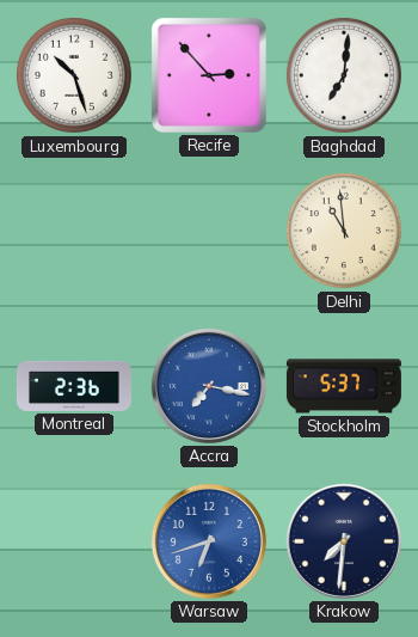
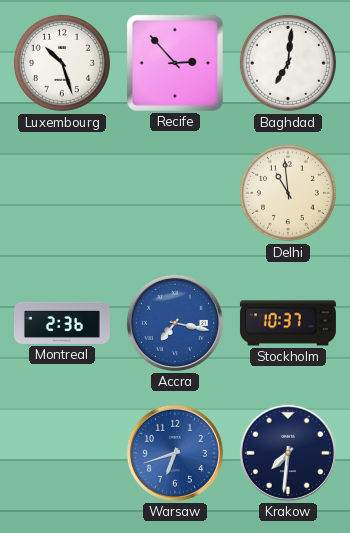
Stockholm: 5:37 -> 10:37
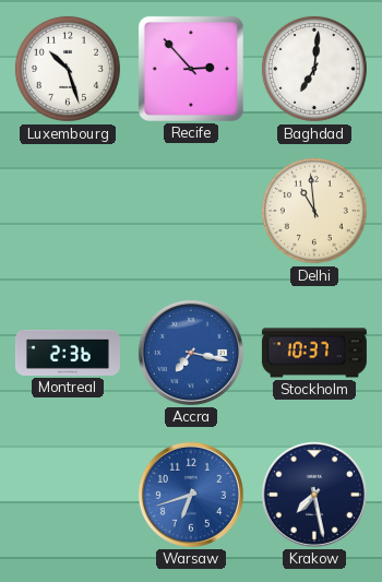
Krakow: 7:31 -> 7:28
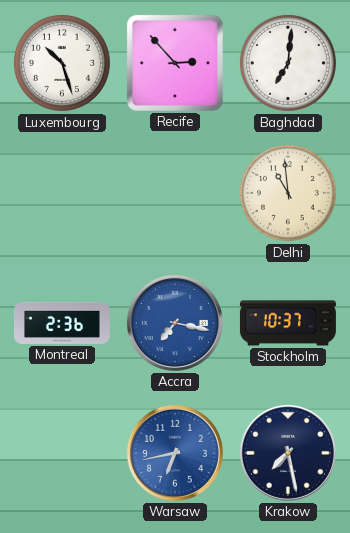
Warsaw: 6:42 -> 6:43
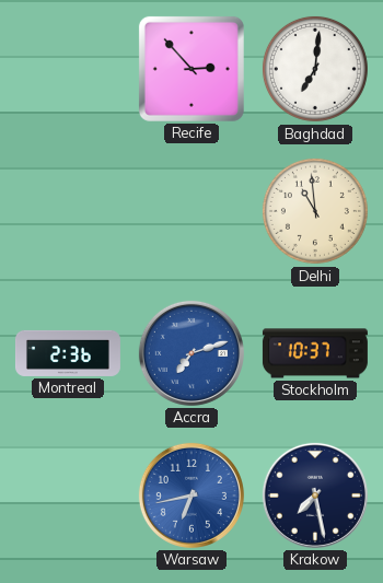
Luxembourg: 10:27 -> none
Accra: 7:17 -> 7:12
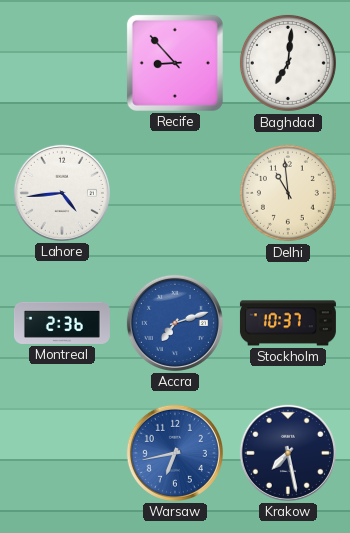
Recife: 2:53 -> 8:53
Lahore: none -> 4:44
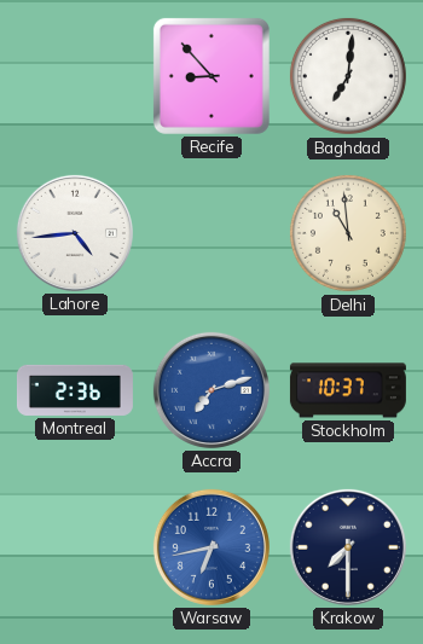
Krakow: 7:28 -> 7:30
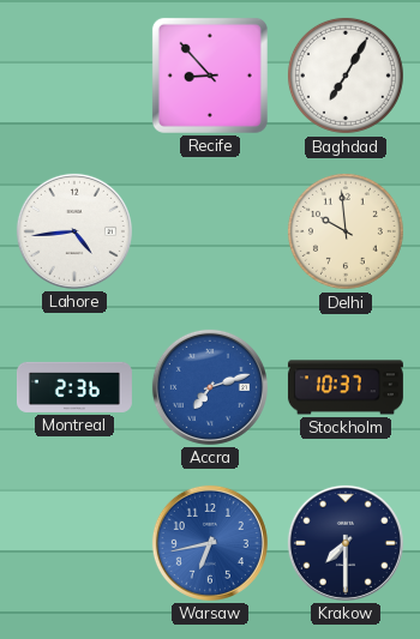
Baghdad: 7:01 -> 7:05
Delhi: 10:59 -> 9:59
